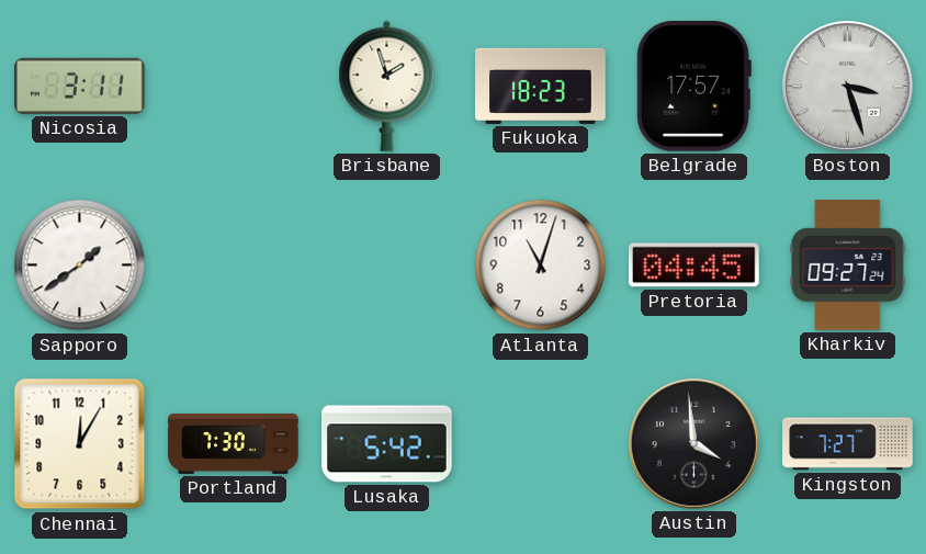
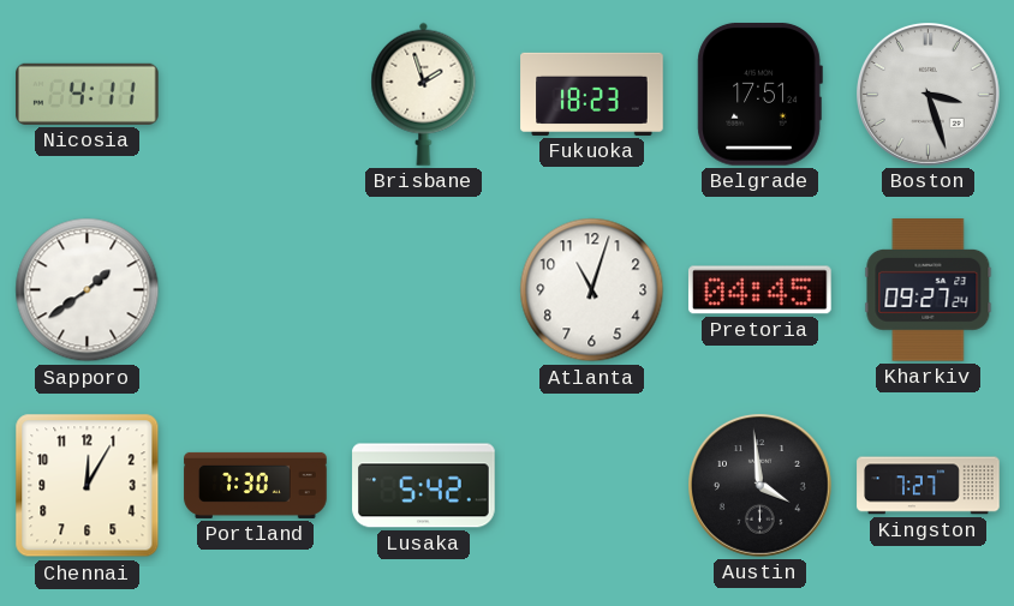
Nicosia: 3:11 -> 4:11
Belgrade: 17:57 -> 17:51
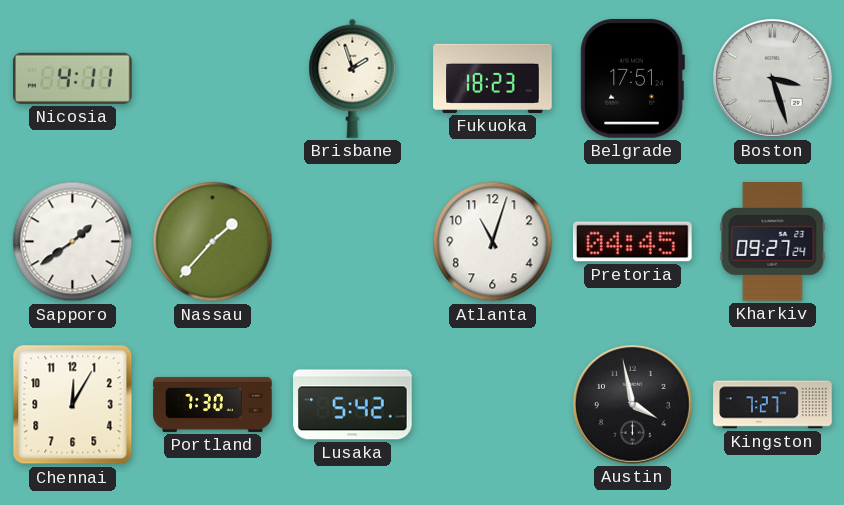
Nassau: none -> 1:37
Austin: 3:59 -> 3:58
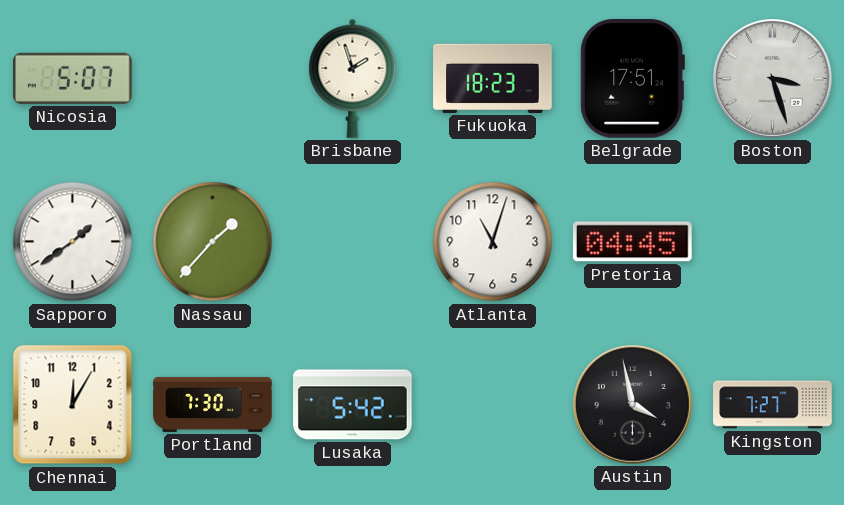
Nicosia: 4:11 -> 5:07
Kharkiv: 09:27 -> none
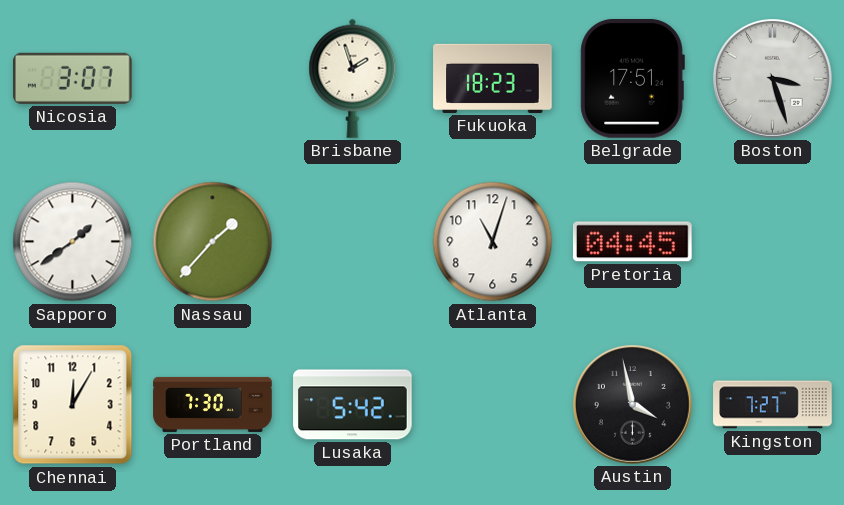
Nicosia: 5:07 -> 3:07
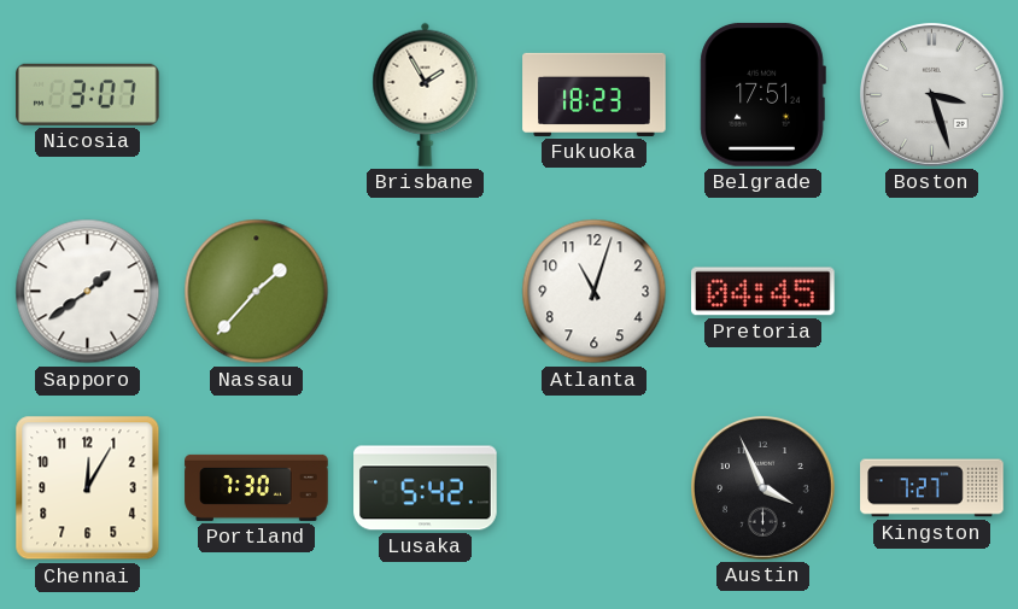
Brisbane: 1:57 -> 1:55
Austin: 3:58 -> 3:56
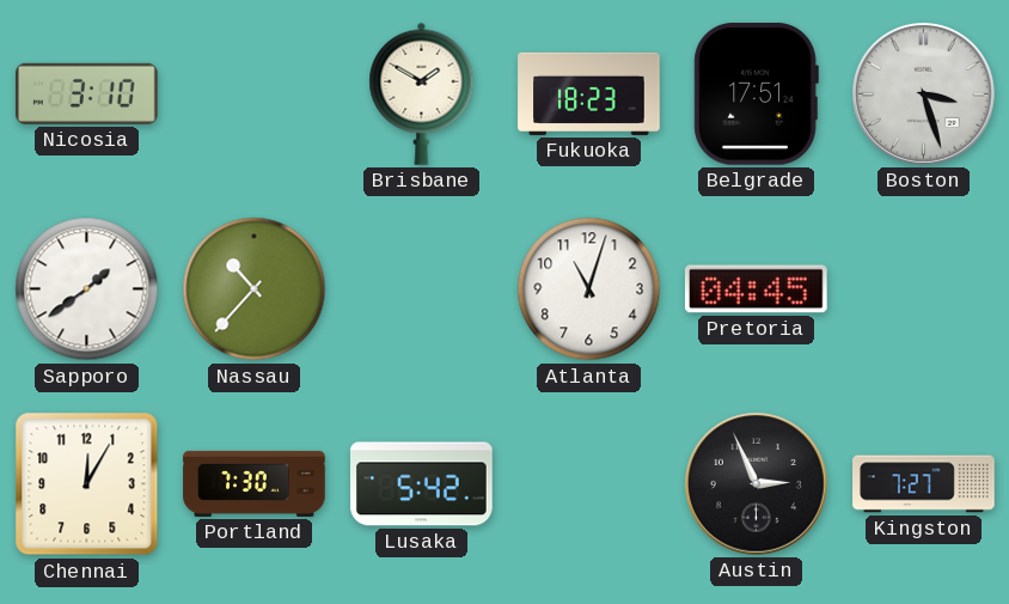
Nicosia: 3:07 -> 3:10
Brisbane: 1:55 -> 1:50
Nassau: 1:37 -> 10:37
Austin: 3:56 -> 2:56
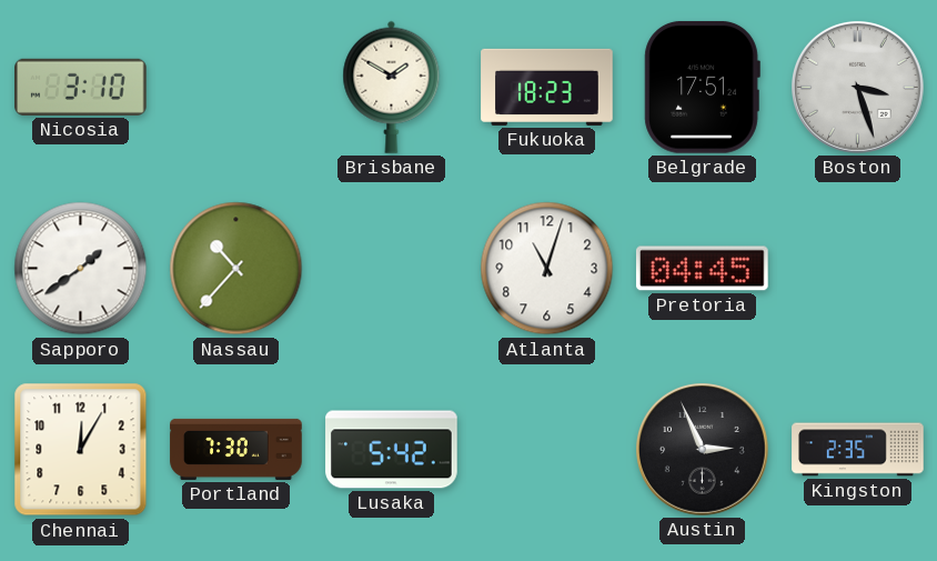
Kingston: 7:27 -> 2:35
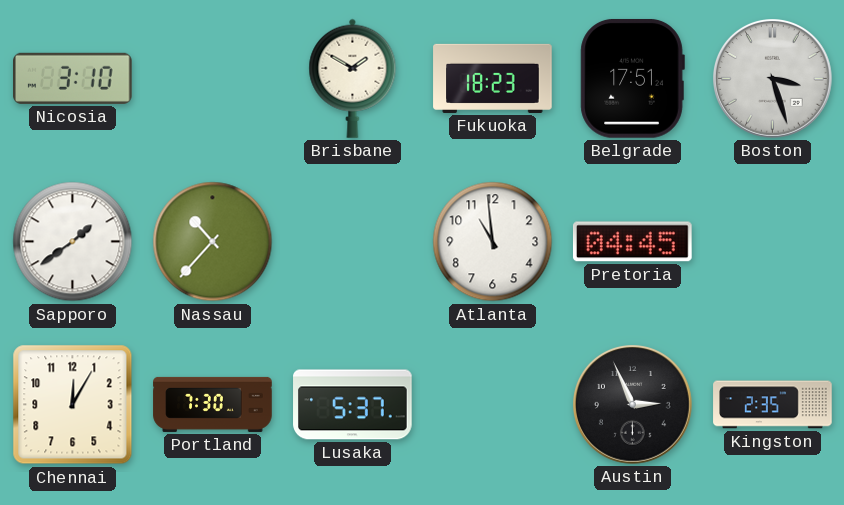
Atlanta: 11:03 -> 10:59
Lusaka: 5:42 -> 5:37
